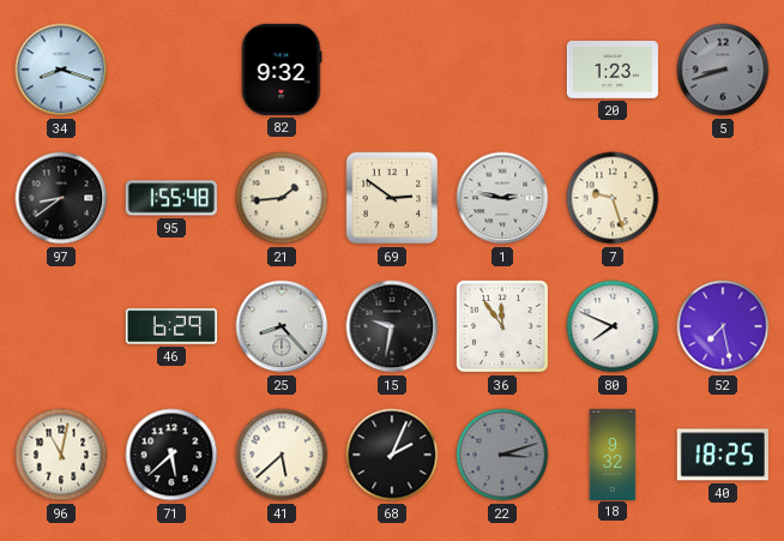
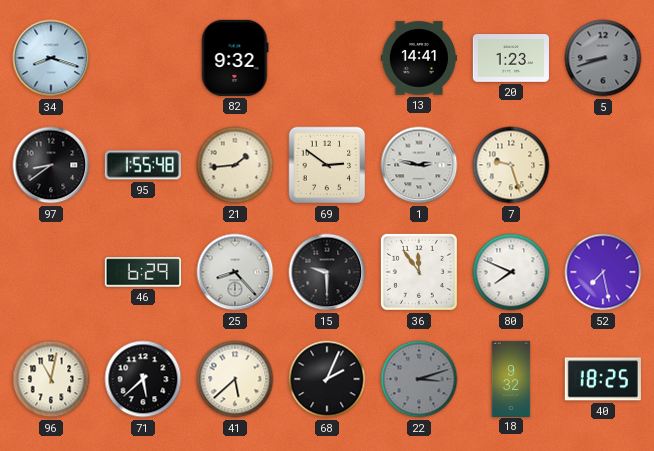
13: none -> 14:41
15: 9:32 -> 9:30
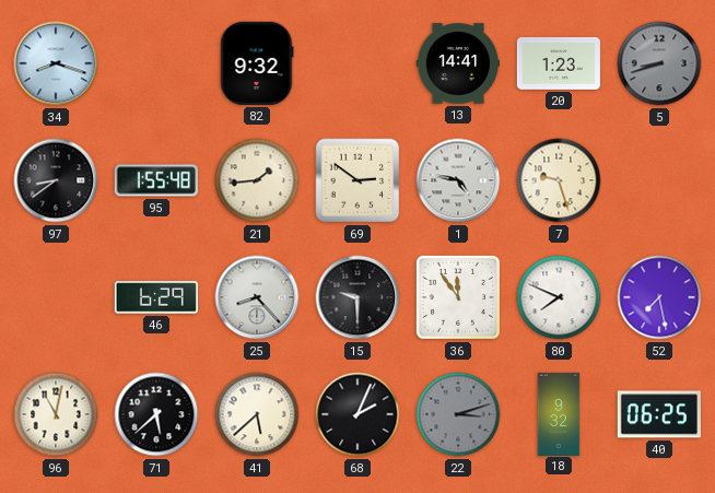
1: 2:47 -> 4:47
40: 18:25 -> 06:25
